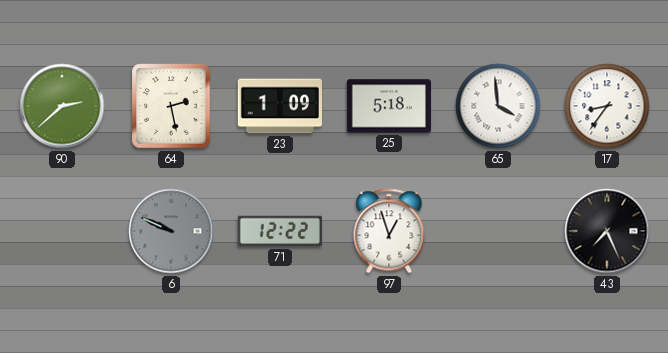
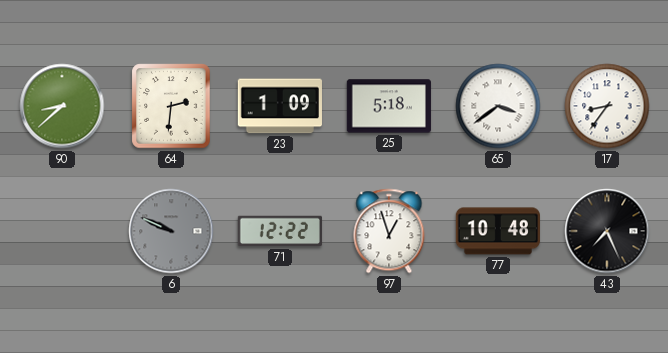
90: 2:38 -> 8:38
64: 2:28 -> 2:31
65: 3:59 -> 3:39
77: none -> 10:48
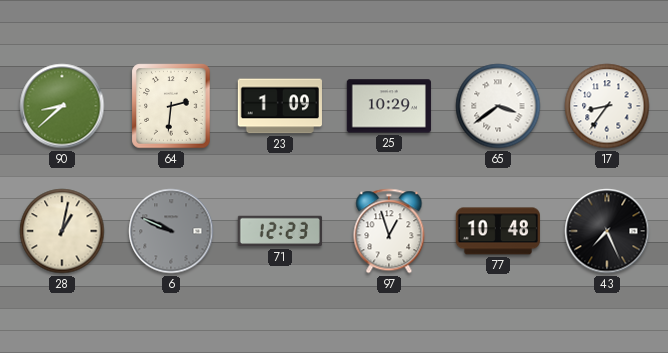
25: 5:18 -> 10:29
28: none -> 1:02
71: 12:22 -> 12:23
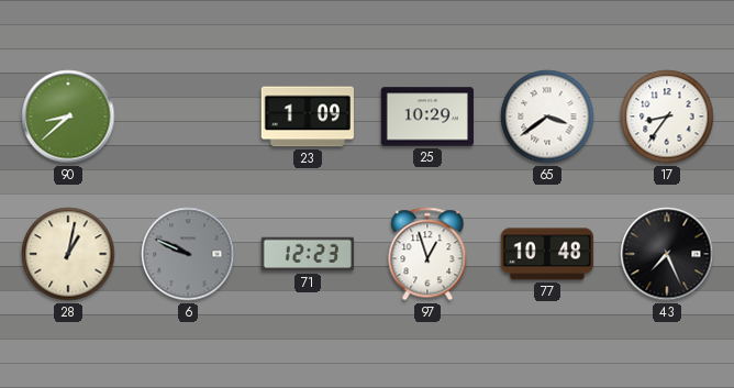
64: 2:31 -> none
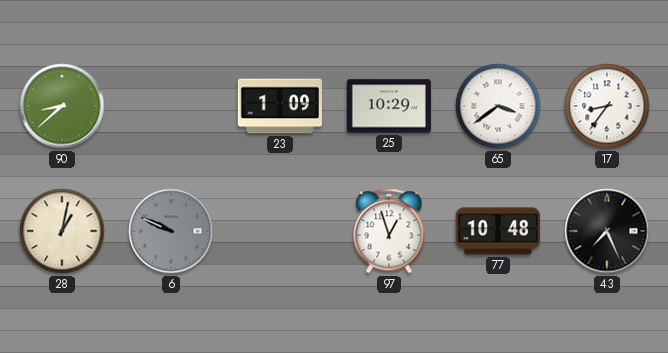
71: 12:23 -> none
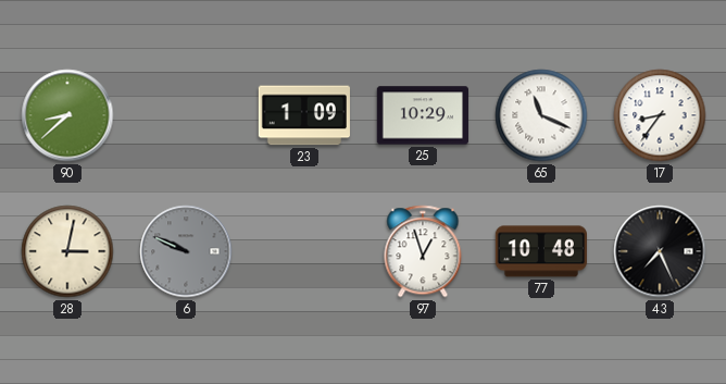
65: 3:39 -> 11:19
28: 1:02 -> 3:02
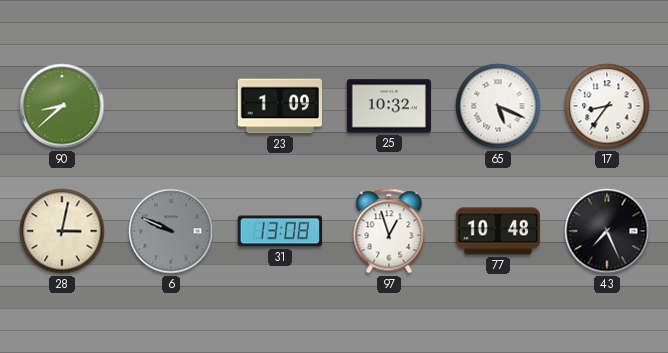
25: 10:29 -> 10:32
65: 11:19 -> 5:19
31: none -> 13:08
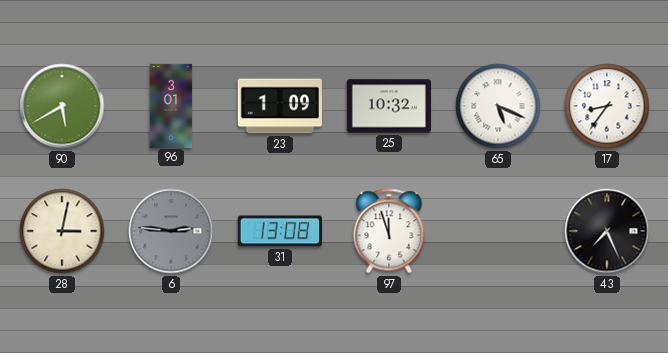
90: 8:38 -> 5:40
96: none -> 3:01
6: 9:49 -> 2:46
97: 12:57 -> 11:57
77: 10:48 -> none
